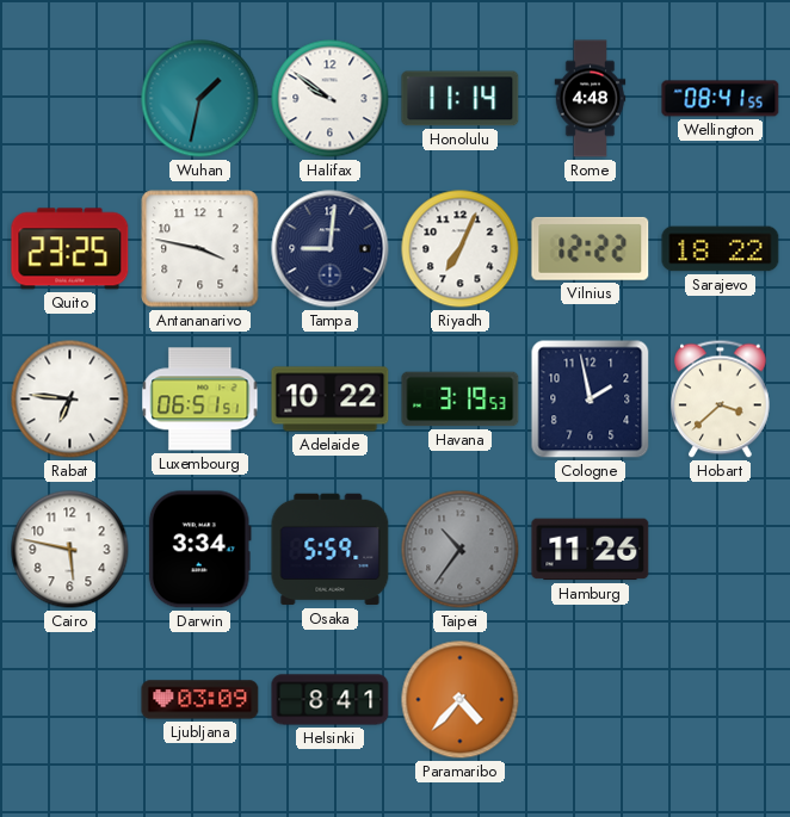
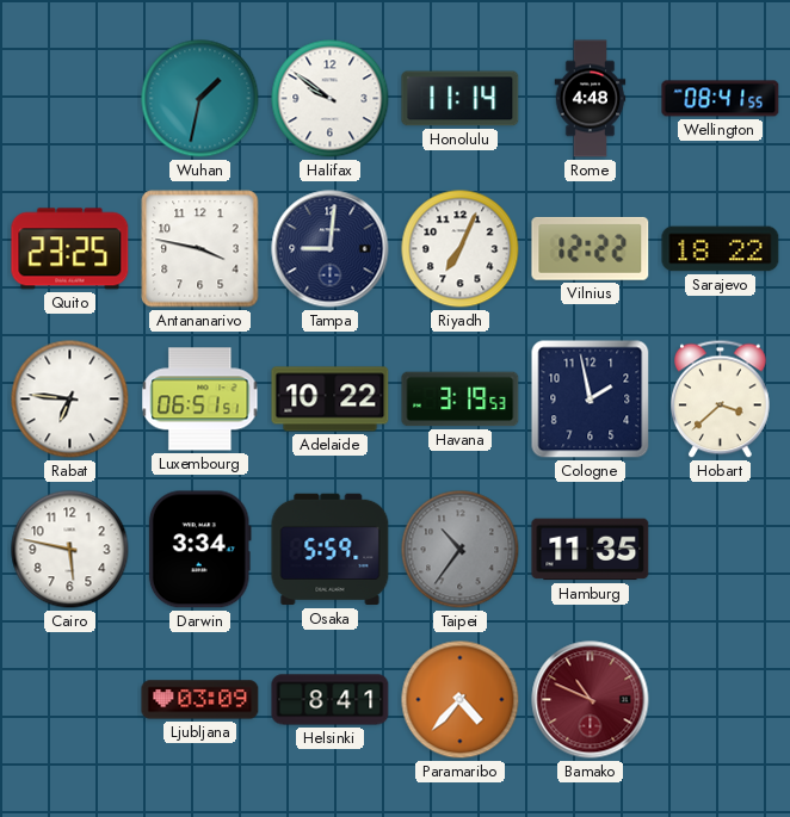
Hamburg: 11:26 -> 11:35
Bamako: none -> 10:49
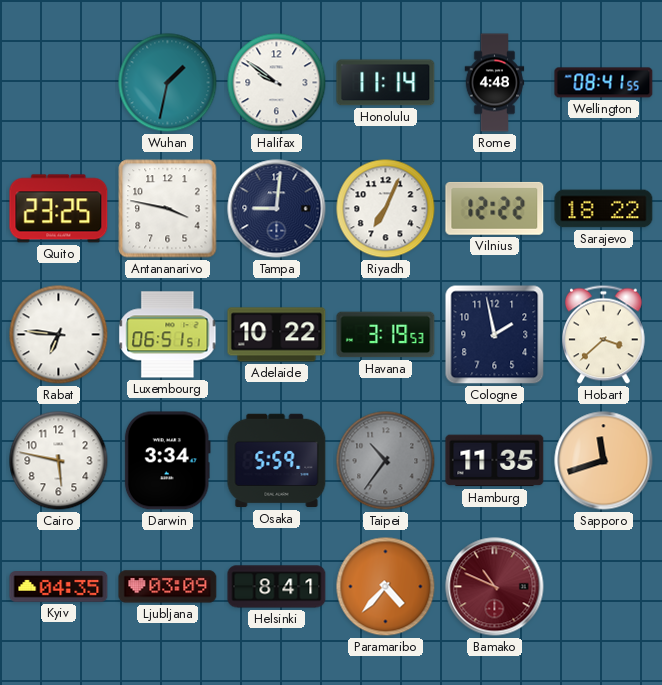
Sapporo: none -> 11:42
Kyiv: none -> 04:35
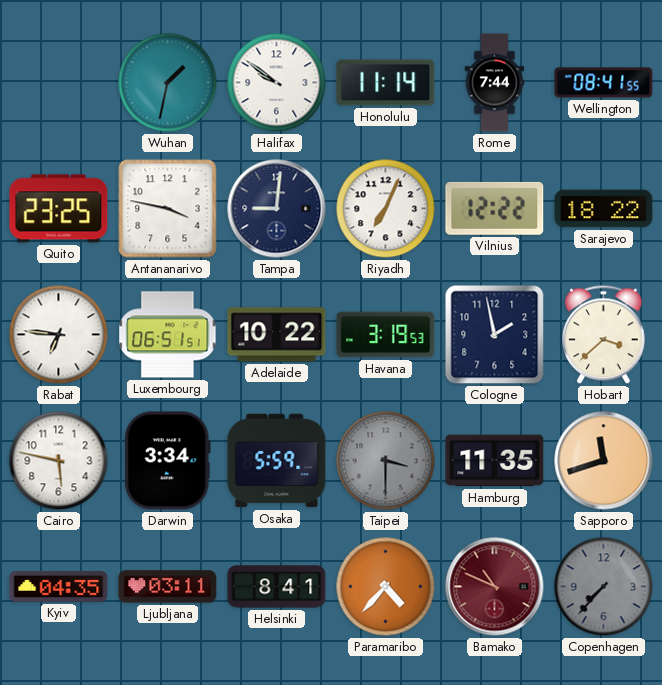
Rome: 4:48 -> 7:44
Taipei: 10:36 -> 3:30
Ljubljana: 03:09 -> 03:11
Copenhagen: none -> 7:37
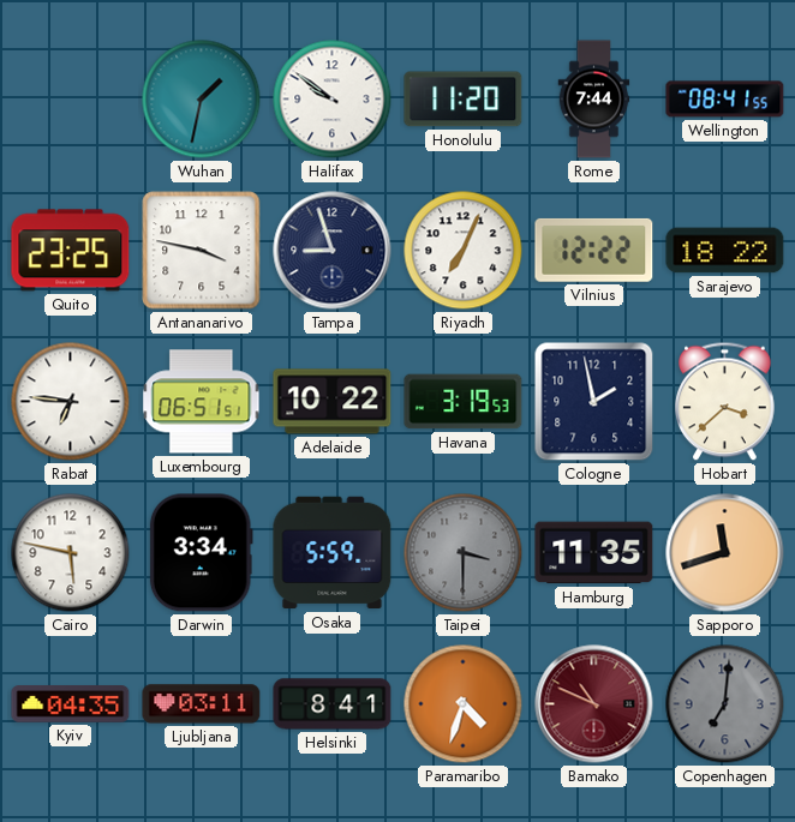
Honolulu: 11:14 -> 11:20
Tampa: 9:01 -> 8:57
Paramaribo: 4:37 -> 4:33
Copenhagen: 7:37 -> 7:01
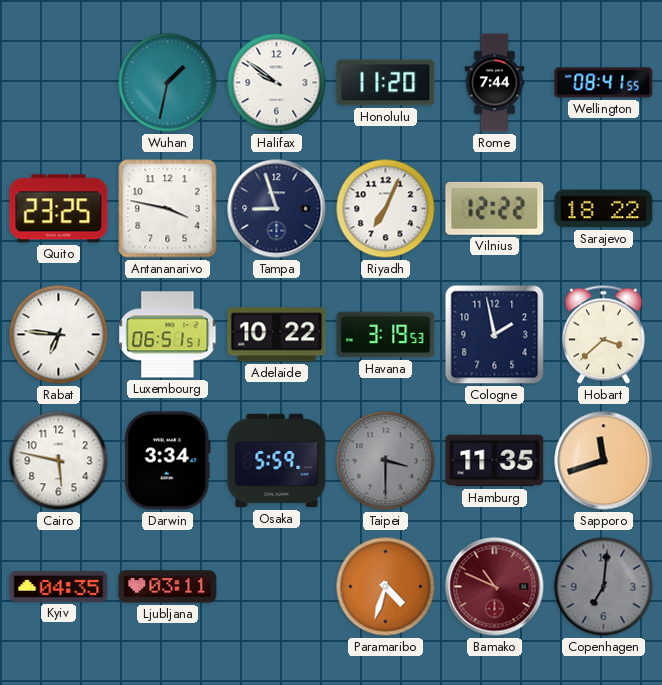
Helsinki: 8:41 -> none
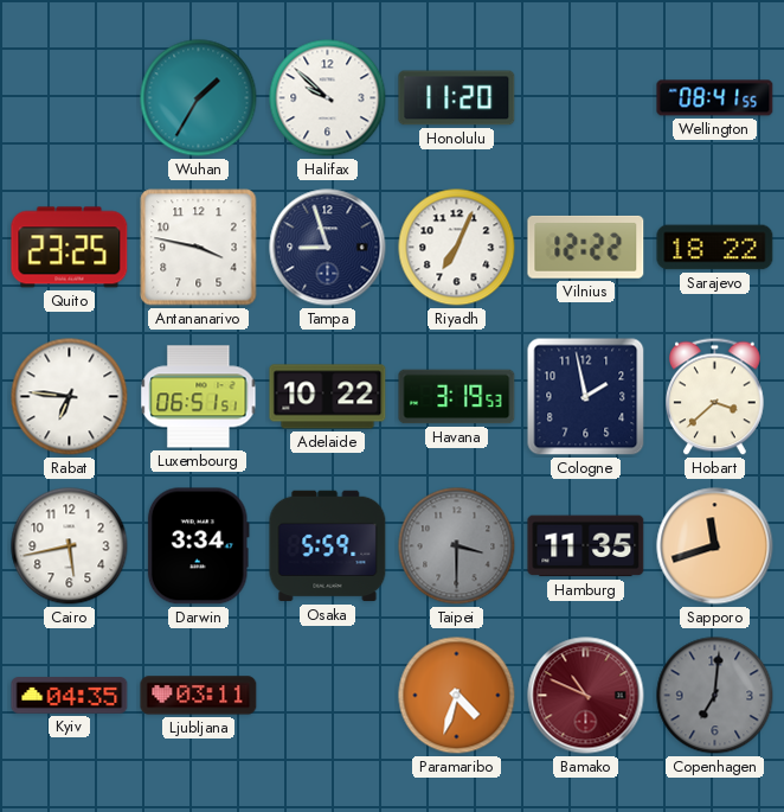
Wuhan: 1:32 -> 1:35
Halifax: 9:51 -> 9:52
Rome: 7:44 -> none
Cairo: 5:47 -> 5:43
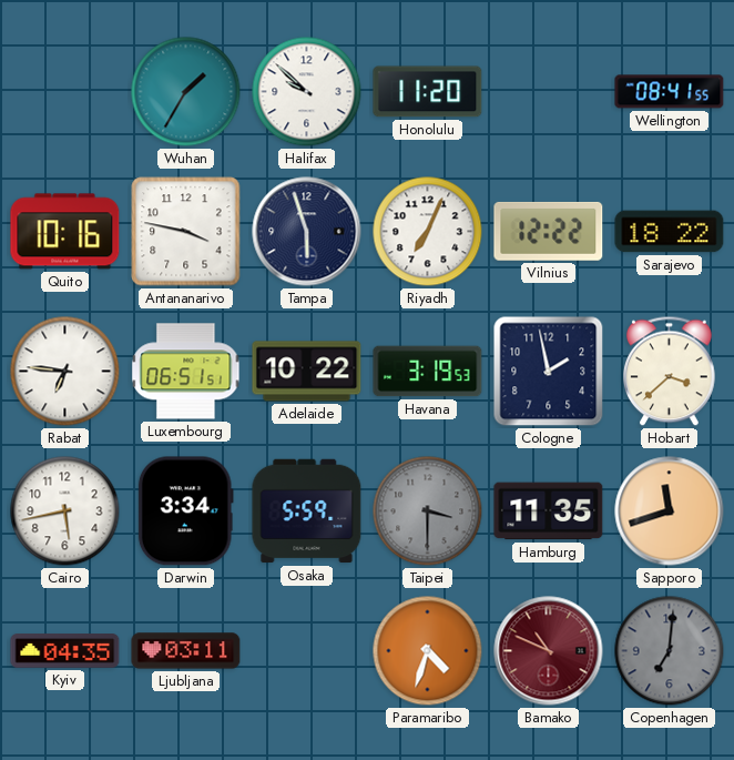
Quito: 23:25 -> 10:16
Tampa: 8:57 -> 5:57
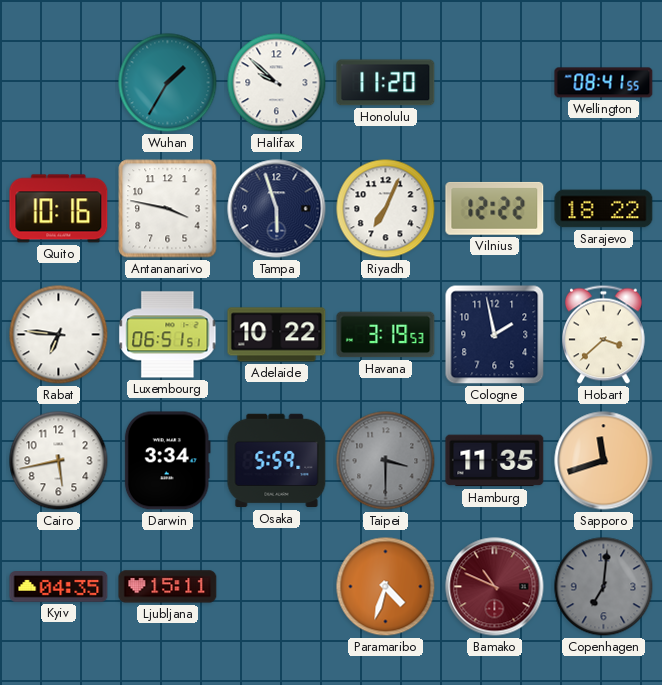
Ljubljana: 03:11 -> 15:11
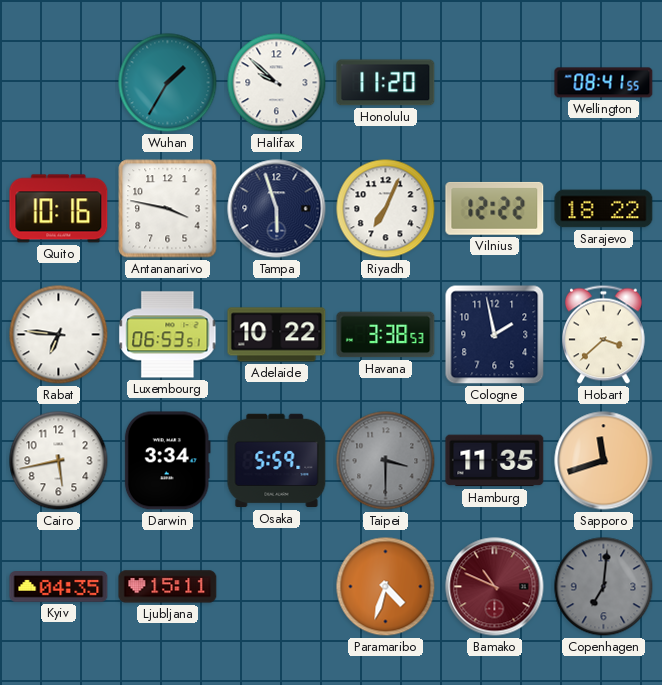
Luxembourg: 06:51 -> 06:53
Havana: 3:19 -> 3:38
